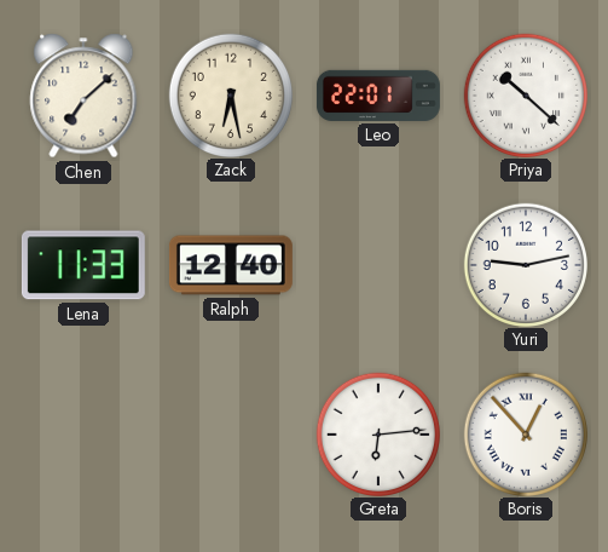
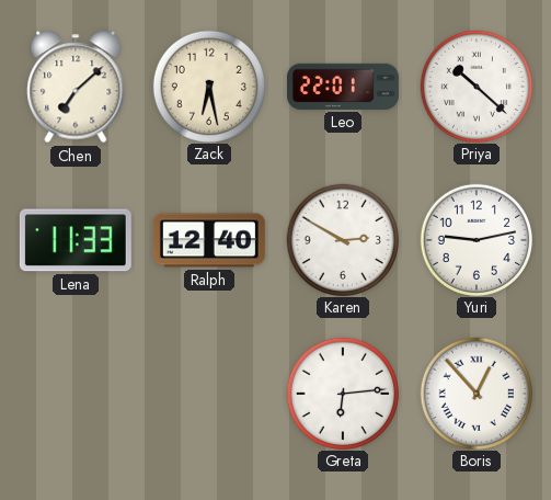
Karen: none -> 2:50
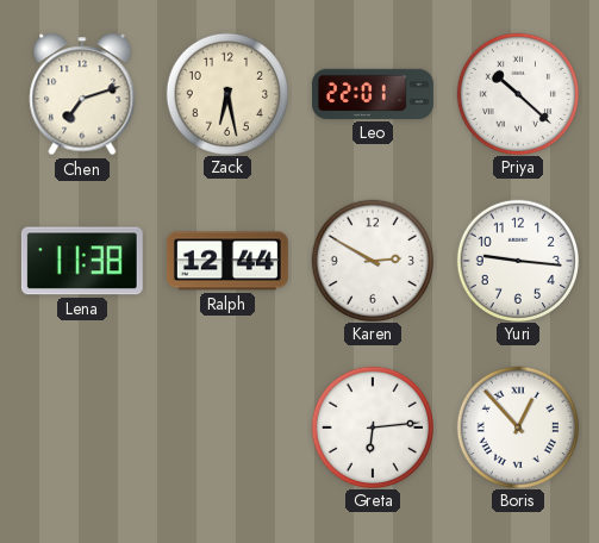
Chen: 7:08 -> 7:12
Lena: 11:33 -> 11:38
Ralph: 12:40 -> 12:44
Yuri: 9:13 -> 9:16
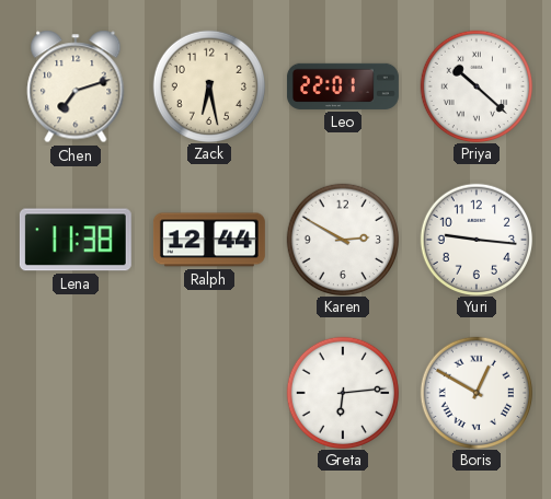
Boris: 12:53 -> 12:50
